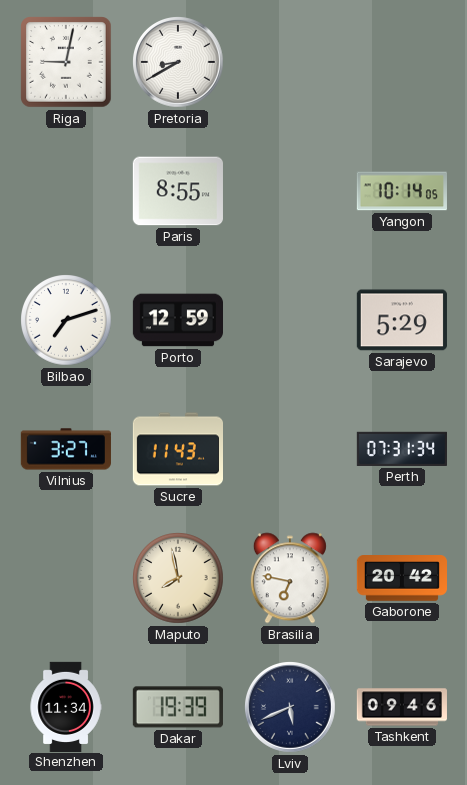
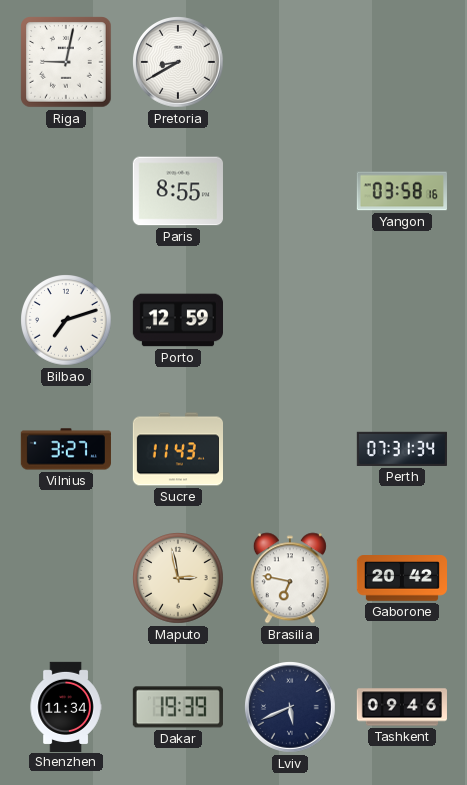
Yangon: 10:14 -> 03:58
Sarajevo: 5:29 -> none
Maputo: 7:58 -> 2:58
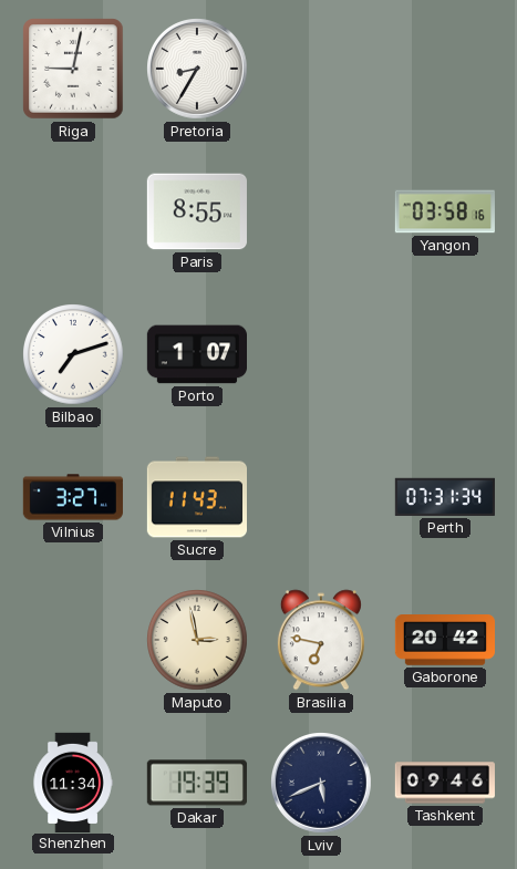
Pretoria: 8:40 -> 8:35
Porto: 12:59 -> 1:07
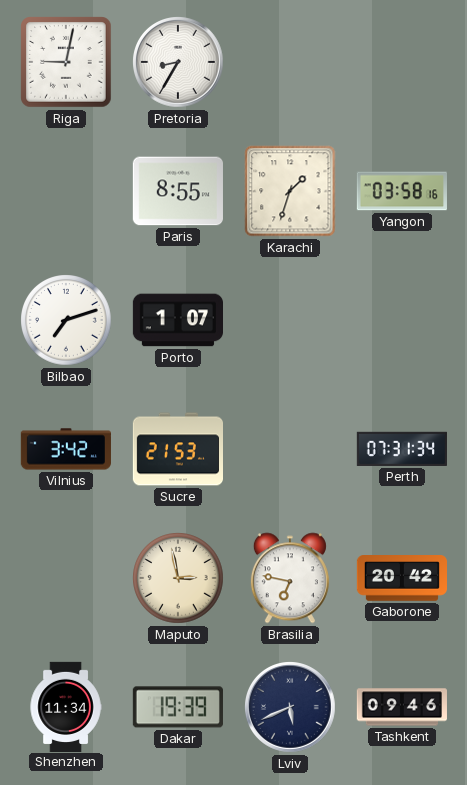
Karachi: none -> 1:33
Vilnius: 3:27 -> 3:42
Sucre: 11:43 -> 21:53
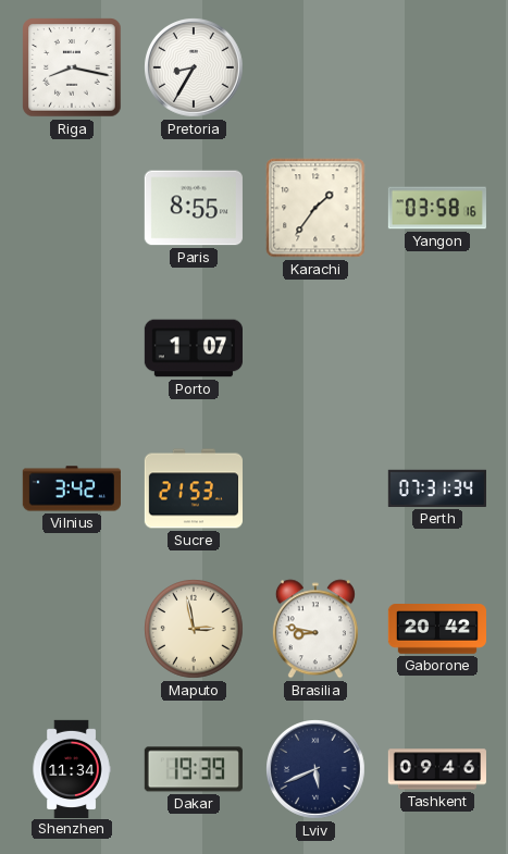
Riga: 9:02 -> 8:17
Karachi: 1:33 -> 1:36
Bilbao: 7:12 -> none
Brasilia: 6:47 -> 8:47
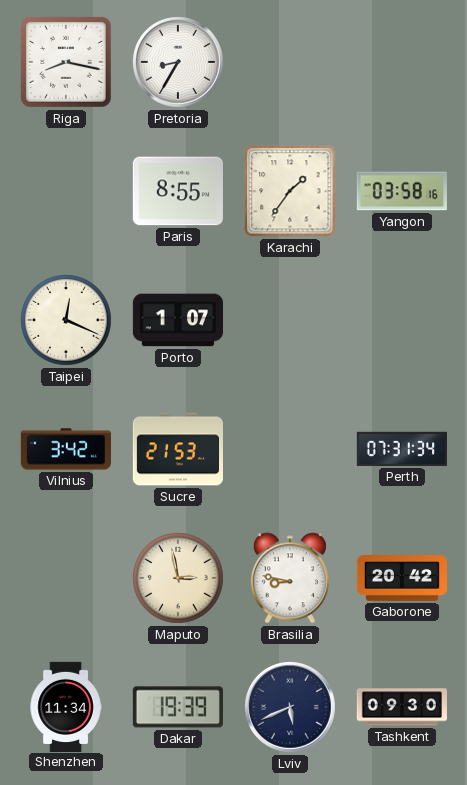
Taipei: none -> 12:19
Tashkent: 09:46 -> 09:30
